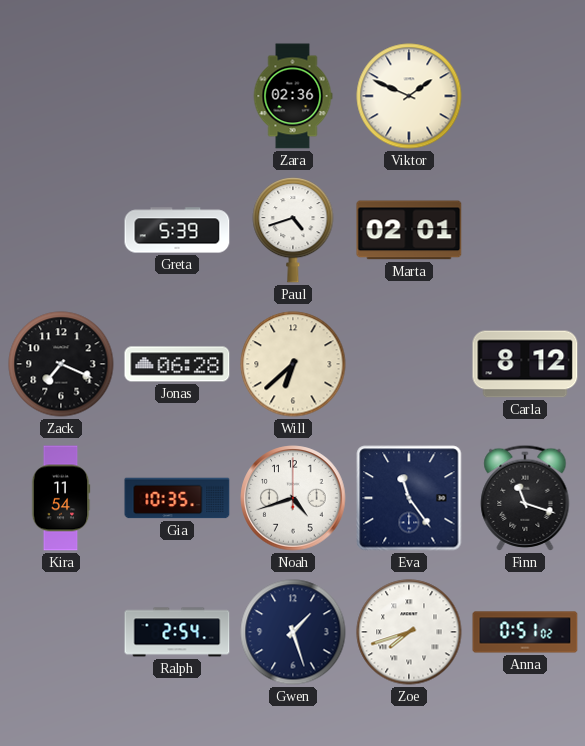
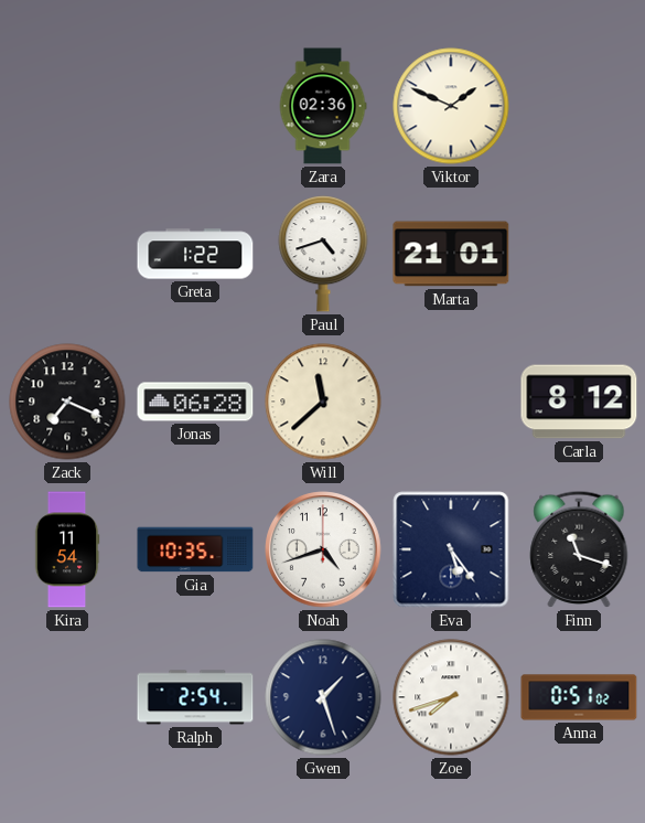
Greta: 5:39 -> 1:22
Marta: 02:01 -> 21:01
Will: 6:38 -> 11:38
Eva: 11:24 -> 5:24
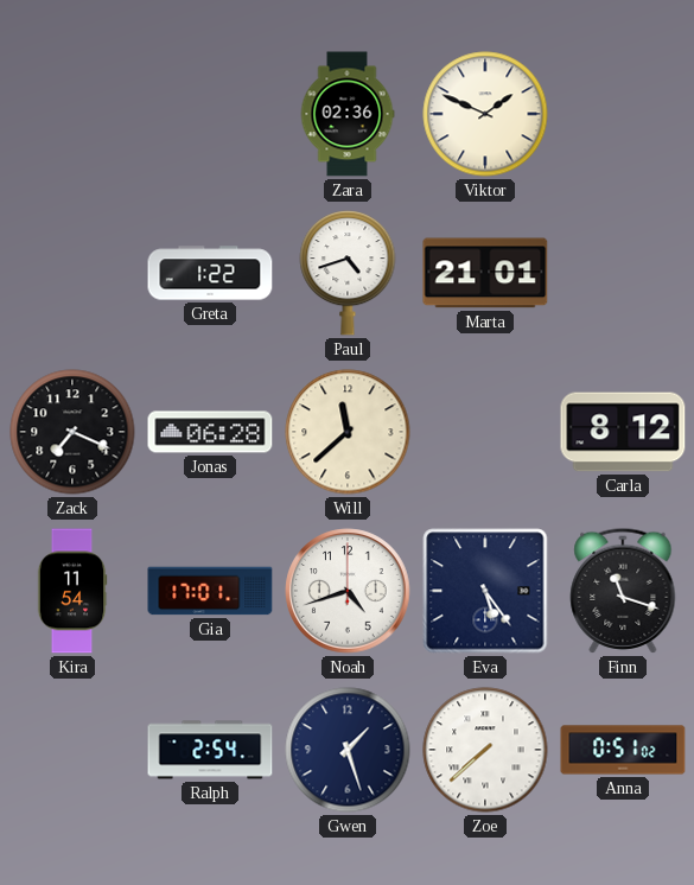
Gia: 10:35 -> 17:01
Zoe: 7:42 -> 7:38
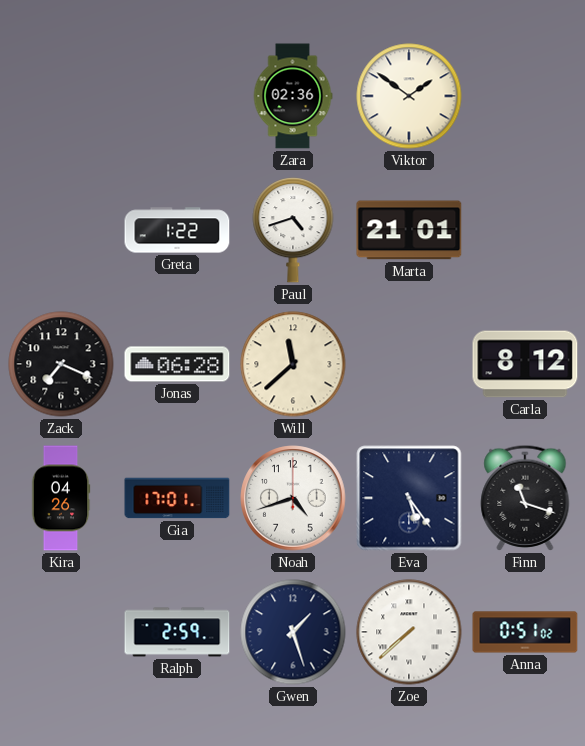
Viktor: 1:49 -> 1:51
Kira: 11:54 -> 04:26
Ralph: 2:54 -> 2:59
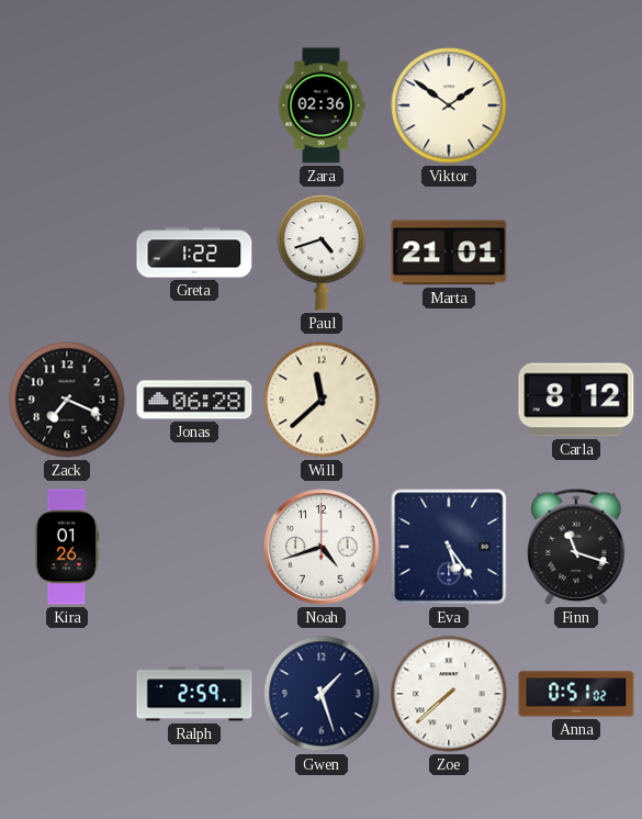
Kira: 04:26 -> 01:26
Gia: 17:01 -> none
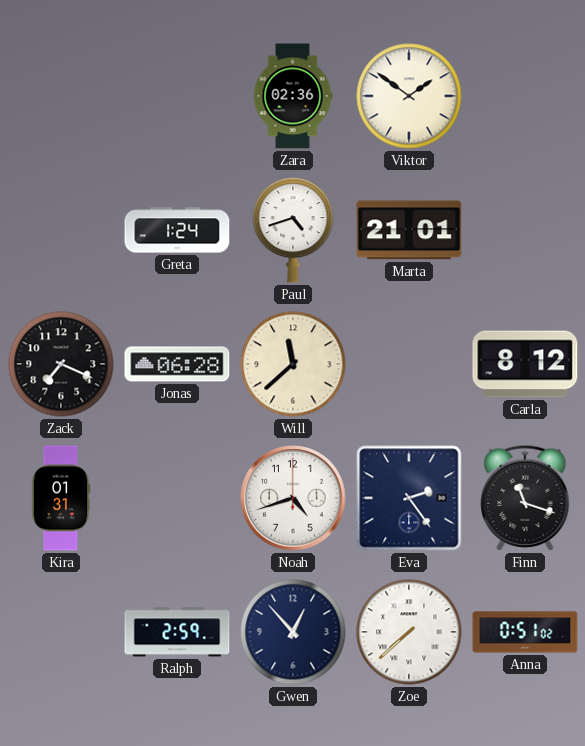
Greta: 1:22 -> 1:24
Kira: 01:26 -> 01:31
Eva: 5:24 -> 2:24
Gwen: 1:27 -> 12:53
